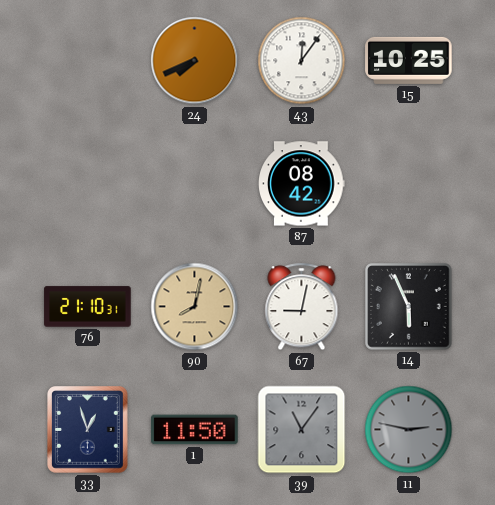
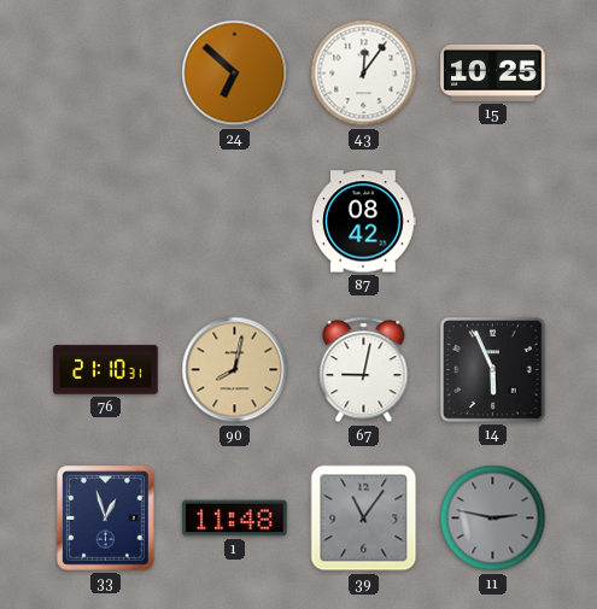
24: 7:41 -> 6:52
1: 11:50 -> 11:48
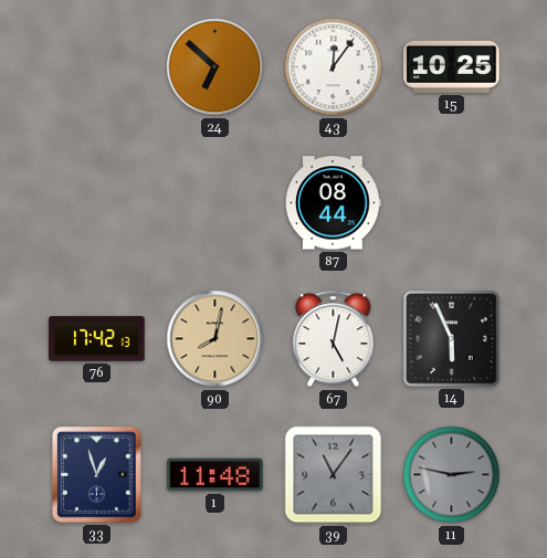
87: 08:42 -> 08:44
76: 21:10 -> 17:42
67: 9:02 -> 5:02
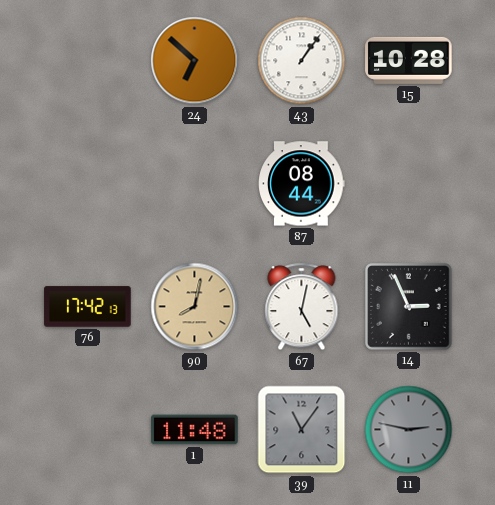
43: 12:06 -> 1:06
15: 10:25 -> 10:28
14: 5:56 -> 2:56
33: 12:57 -> none
